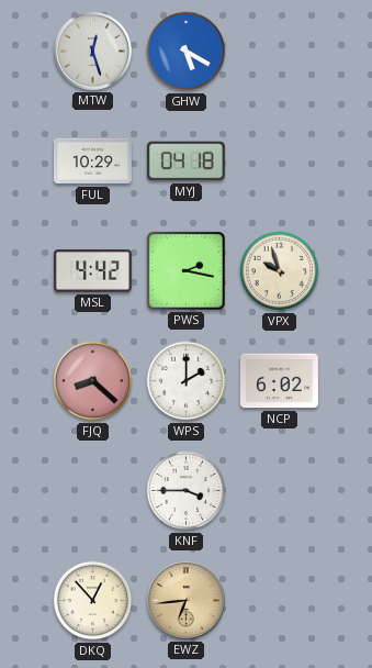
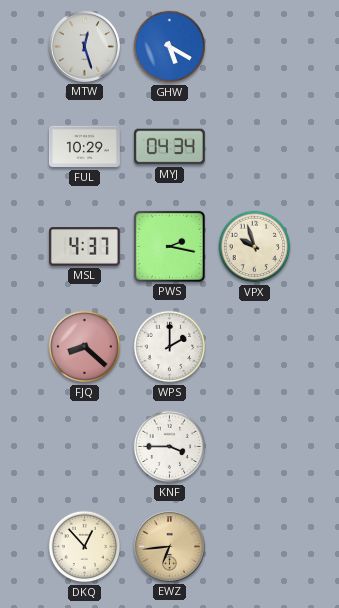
MYJ: 04:18 -> 04:34
MSL: 4:42 -> 4:37
NCP: 6:02 -> none
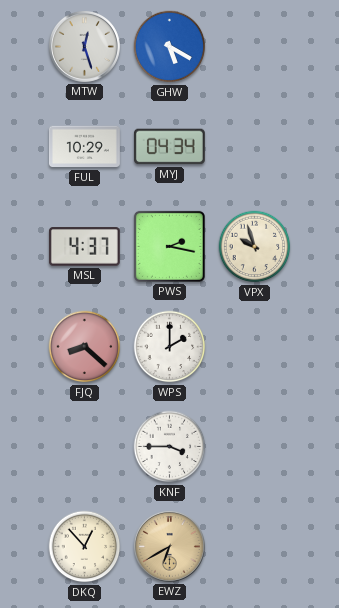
EWZ: 6:44 -> 6:40
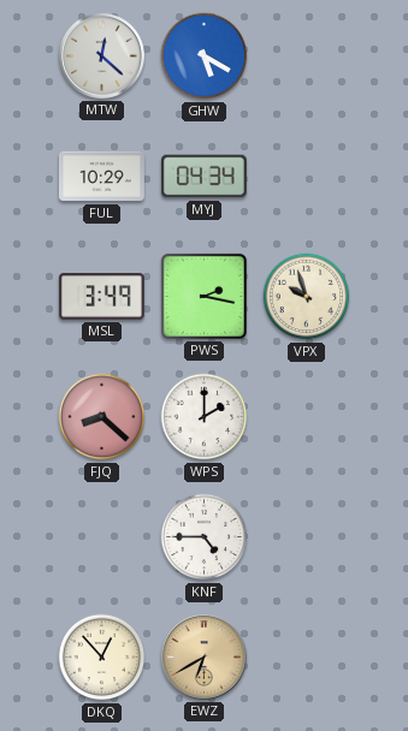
MTW: 12:27 -> 12:22
MSL: 4:37 -> 3:49
KNF: 3:45 -> 4:45
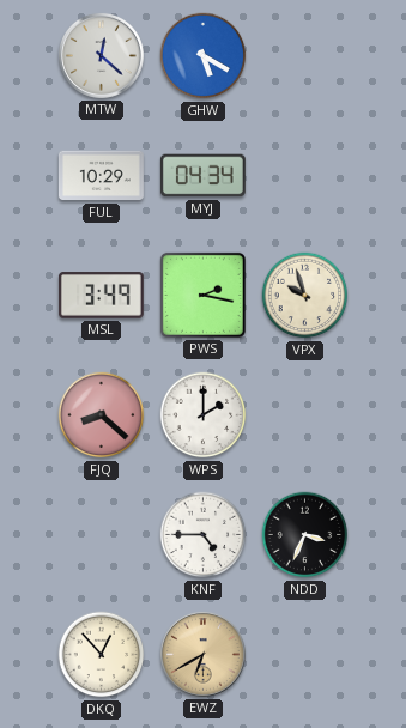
NDD: none -> 3:34
